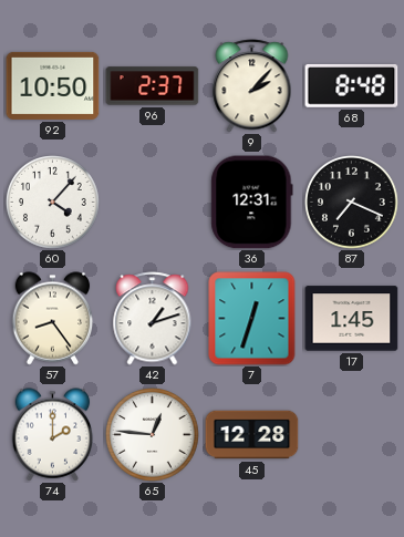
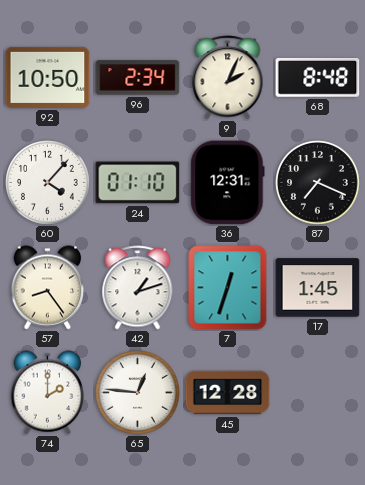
96: 2:37 -> 2:34
9: 2:07 -> 2:04
24: none -> 01:10
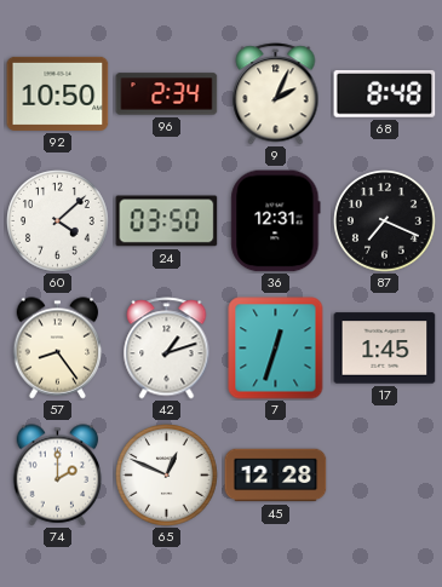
60: 4:07 -> 4:08
24: 01:10 -> 03:50
65: 12:46 -> 12:49
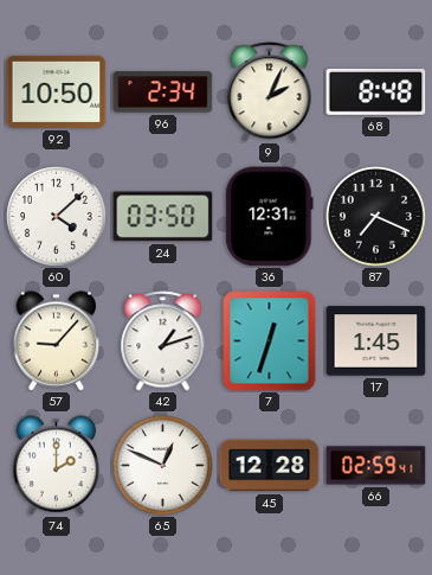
57: 8:24 -> 9:07
66: none -> 02:59
